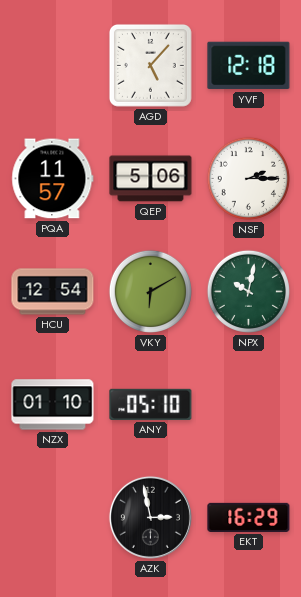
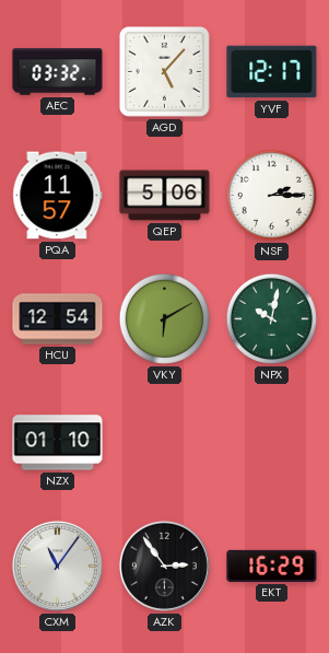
AEC: none -> 03:32
YVF: 12:18 -> 12:17
ANY: 05:10 -> none
CXM: none -> 11:06
AZK: 2:58 -> 2:54
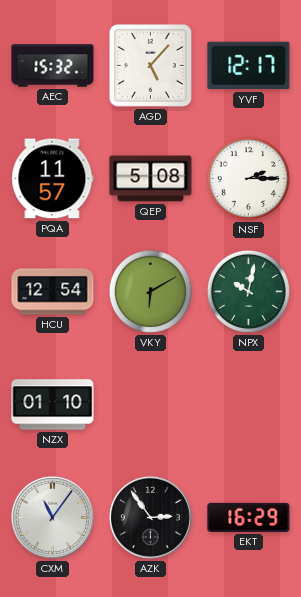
AEC: 03:32 -> 15:32
QEP: 5:06 -> 5:08
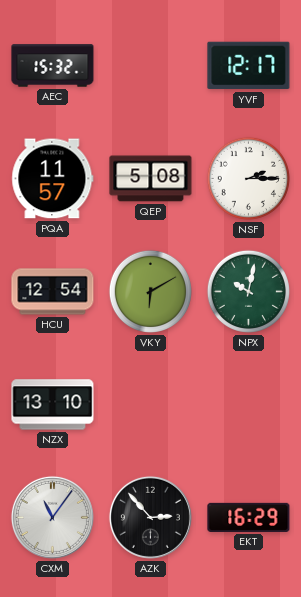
AGD: 5:07 -> none
NZX: 01:10 -> 13:10
AZK: 2:54 -> 2:53
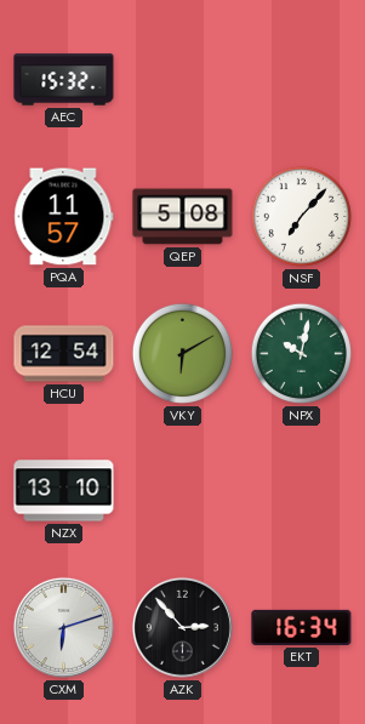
YVF: 12:17 -> none
NSF: 2:15 -> 7:07
CXM: 11:06 -> 6:12
EKT: 16:29 -> 16:34
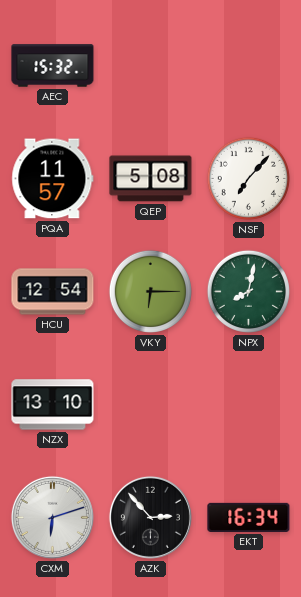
VKY: 6:10 -> 6:15
NPX: 10:02 -> 8:02
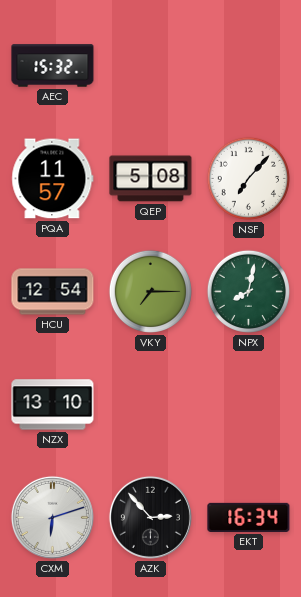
VKY: 6:15 -> 7:15
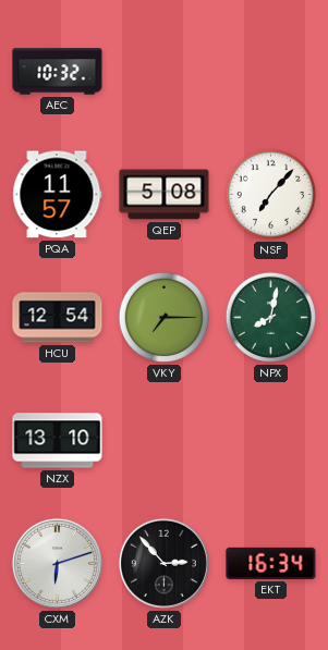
AEC: 15:32 -> 10:32
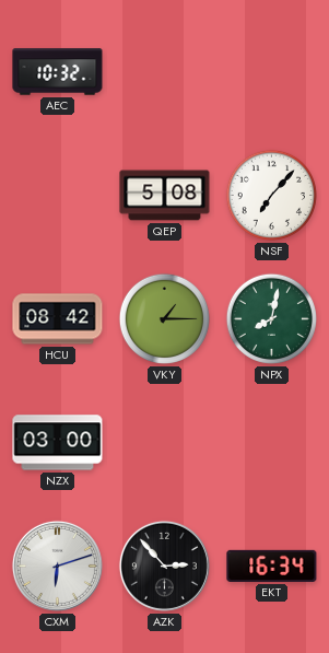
PQA: 11:57 -> none
HCU: 12:54 -> 08:42
VKY: 7:15 -> 1:15
NZX: 13:10 -> 03:00
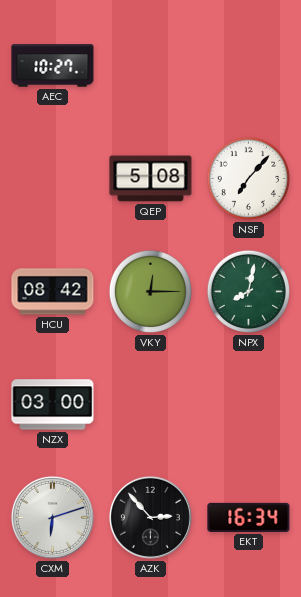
AEC: 10:32 -> 10:27
VKY: 1:15 -> 12:15
